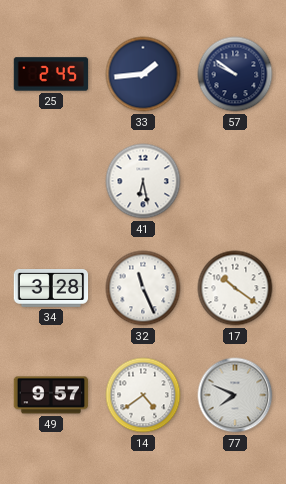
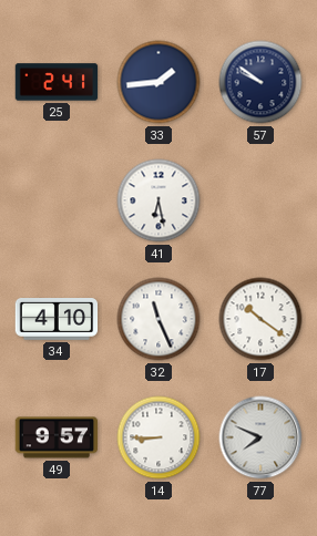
25: 2:45 -> 2:41
34: 3:28 -> 4:10
14: 4:39 -> 8:45
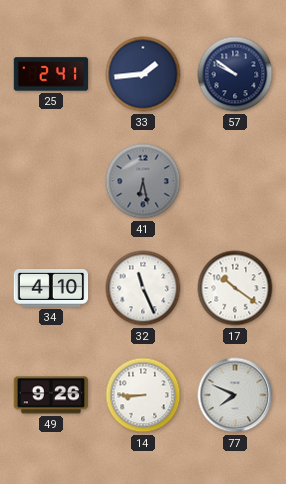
41 dial: white -> grey
49: 9:57 -> 9:26
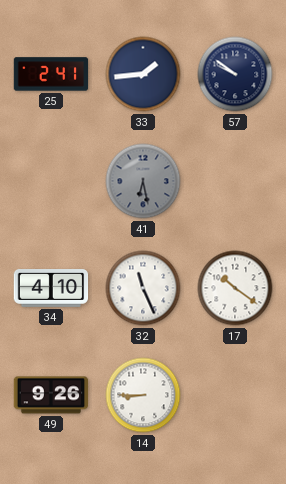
77: 7:49 -> none
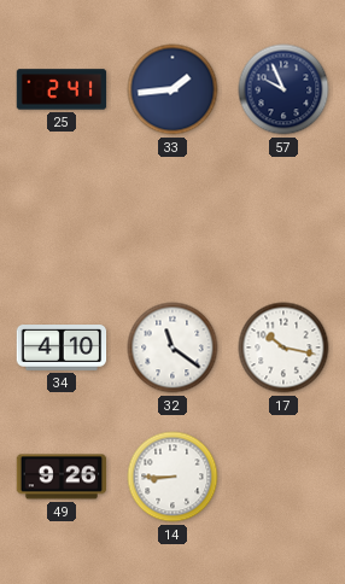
57: 9:51 -> 9:56
41: 6:28 -> none
32: 11:26 -> 11:21
17: 10:21 -> 10:17
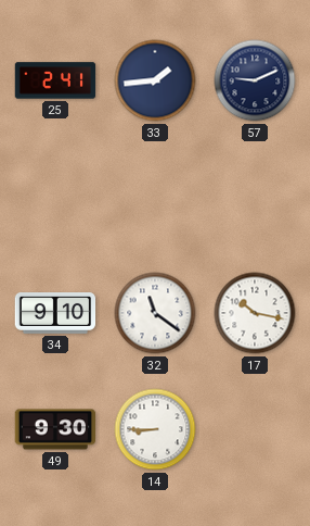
57: 9:56 -> 9:11
34: 4:10 -> 9:10
49: 9:26 -> 9:30
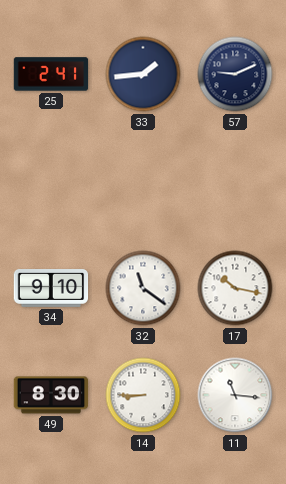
49: 9:30 -> 8:30
11: none -> 11:16
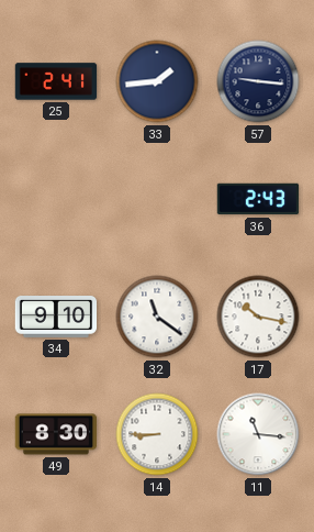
57: 9:11 -> 9:16
36: none -> 2:43
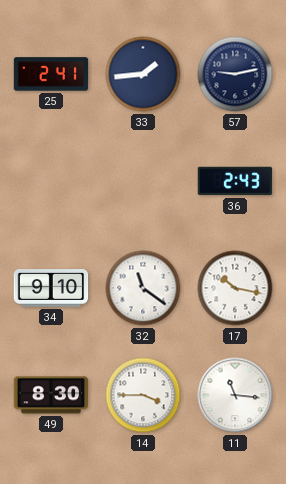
57: 9:16 -> 9:13
14: 8:45 -> 3:45
